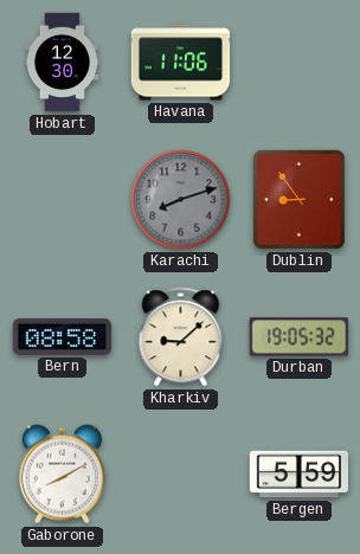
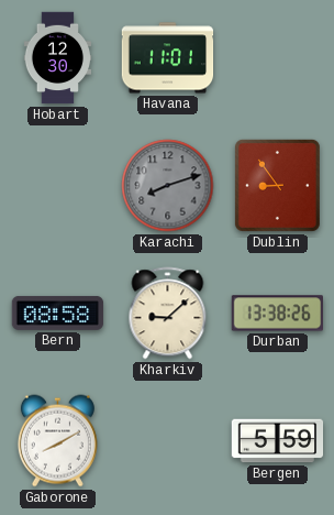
Havana: 11:06 -> 11:01
Durban: 19:05 -> 13:38
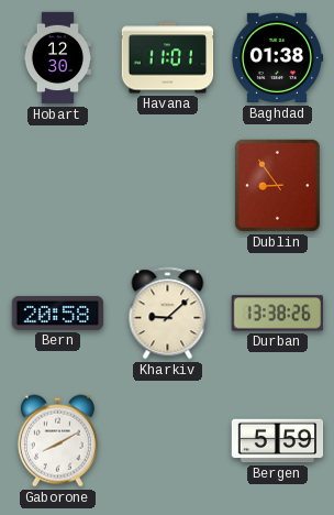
Baghdad: none -> 01:38
Karachi: 8:12 -> none
Bern: 08:58 -> 20:58
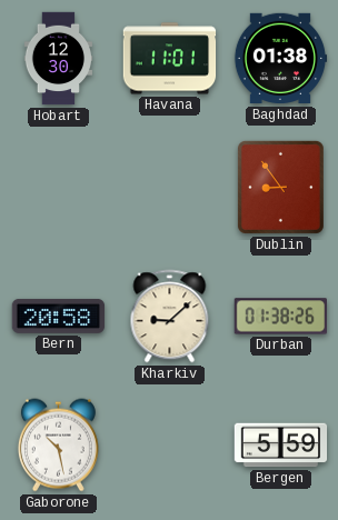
Durban: 13:38 -> 01:38
Gaborone: 8:10 -> 10:28
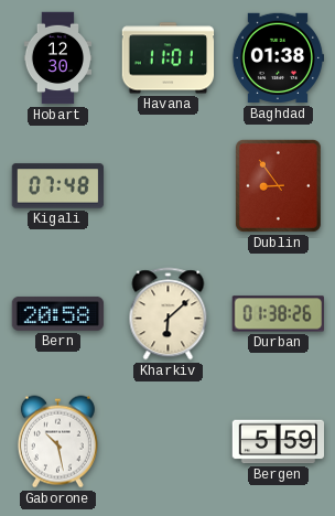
Kigali: none -> 07:48
Kharkiv: 9:08 -> 6:08
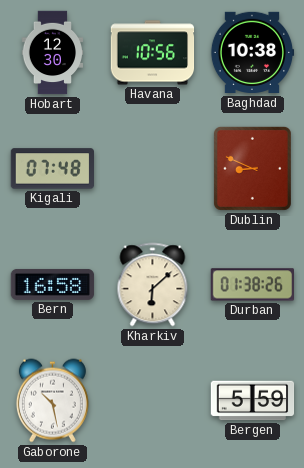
Havana: 11:01 -> 10:56
Baghdad: 01:38 -> 10:38
Dublin: 8:54 -> 8:49
Bern: 20:58 -> 16:58
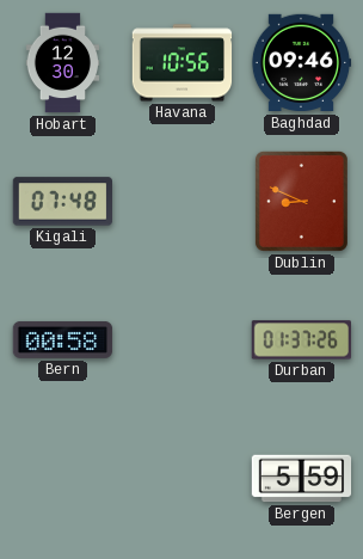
Baghdad: 10:38 -> 09:46
Bern: 16:58 -> 00:58
Kharkiv: 6:08 -> none
Durban: 01:38 -> 01:37
Gaborone: 10:28 -> none
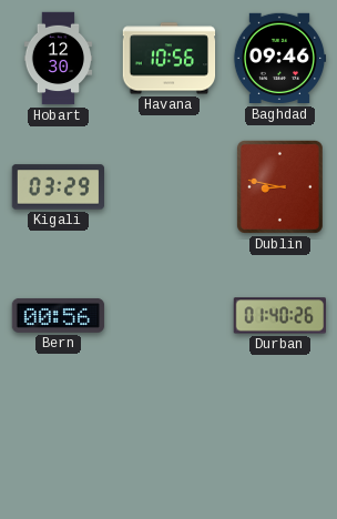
Kigali: 07:48 -> 03:29
Dublin: 8:49 -> 8:47
Bern: 00:58 -> 00:56
Durban: 01:37 -> 01:40
Bergen: 5:59 -> none
